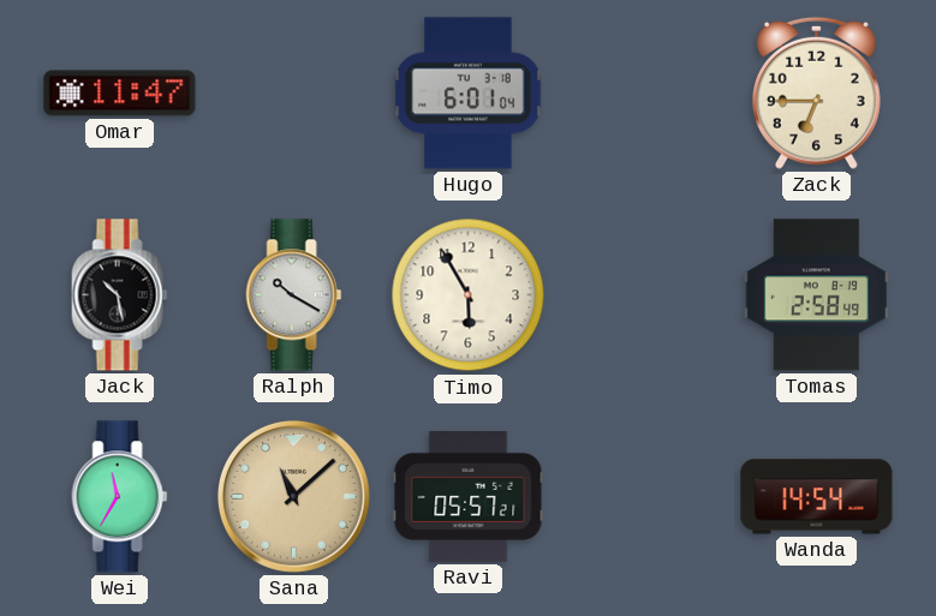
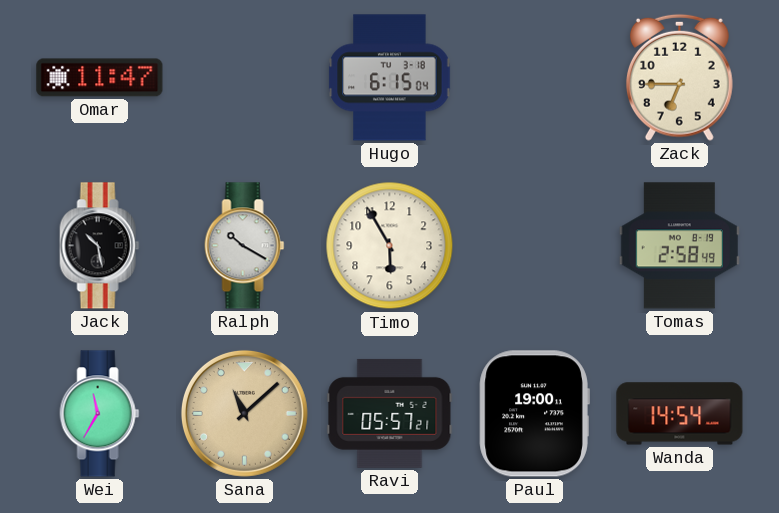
Hugo: 6:01 -> 6:15
Paul: none -> 19:00
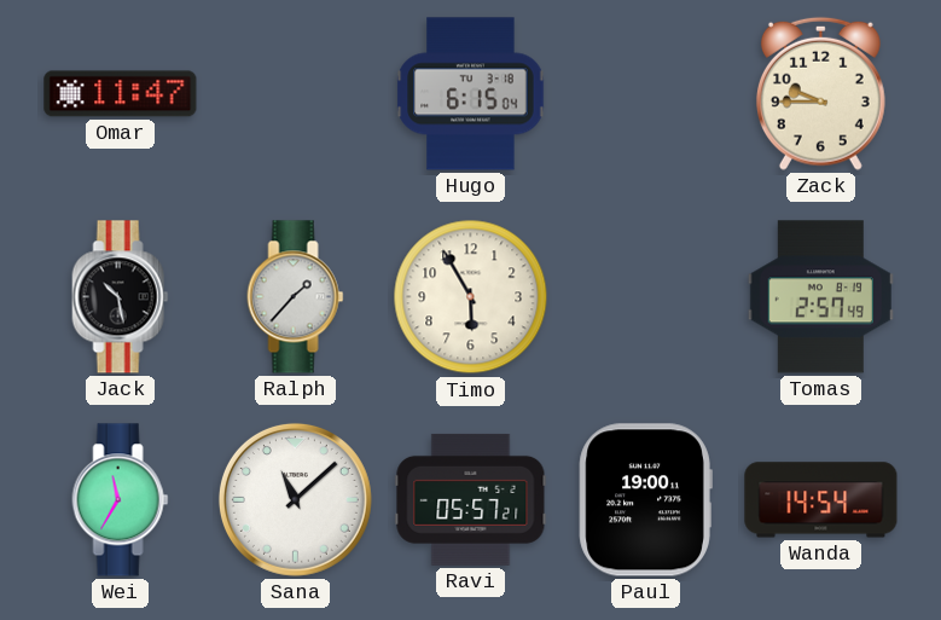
Zack: 6:45 -> 9:45
Ralph: 10:20 -> 1:37
Tomas: 2:58 -> 2:57
Sana dial: champagne -> white
